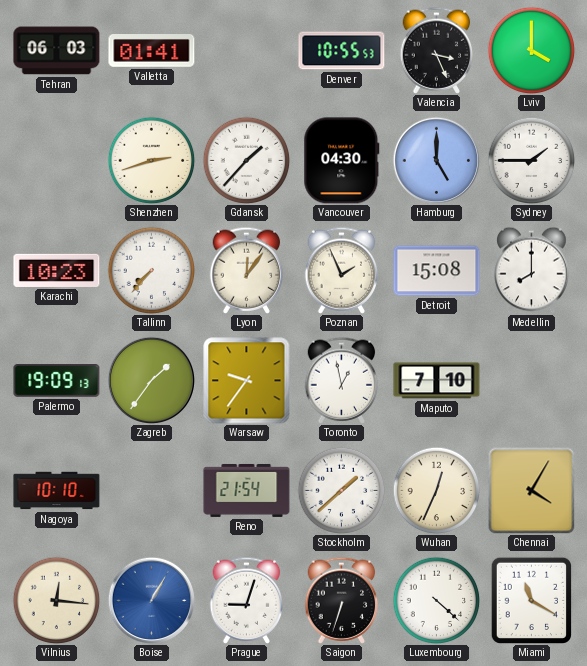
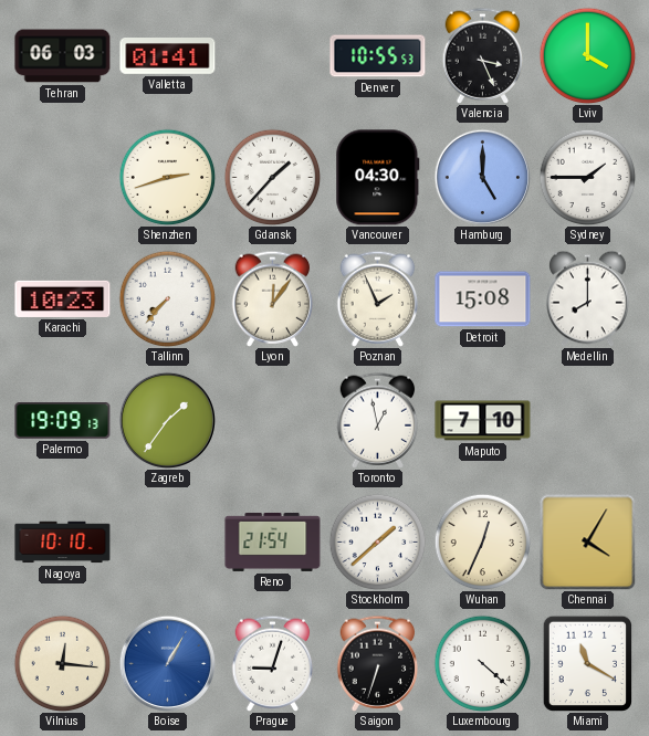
Warsaw: 9:36 -> none
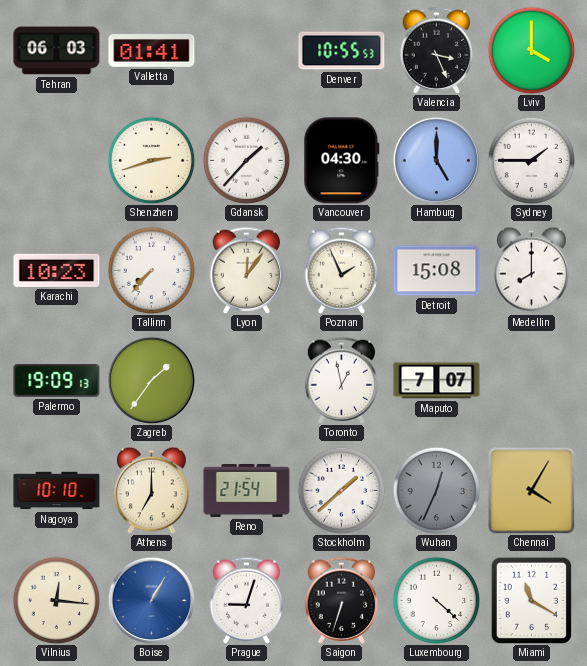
Maputo: 7:10 -> 7:07
Athens: none -> 7:00
Wuhan dial: cream -> grey
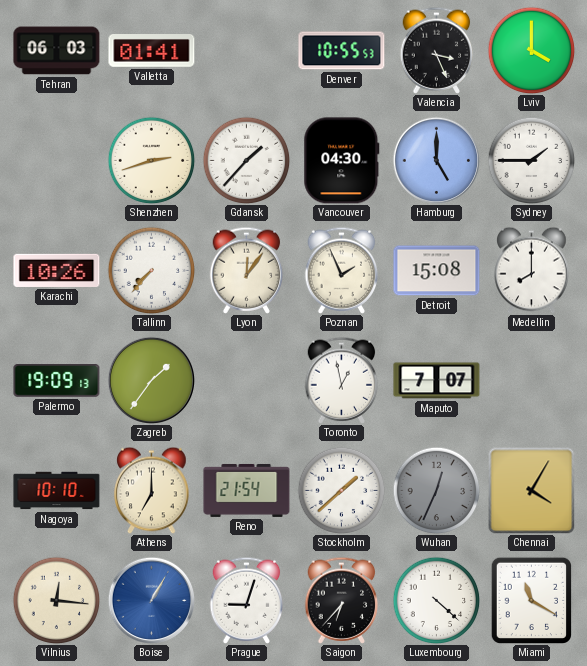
Karachi: 10:23 -> 10:26
Saigon: 6:33 -> 6:37
